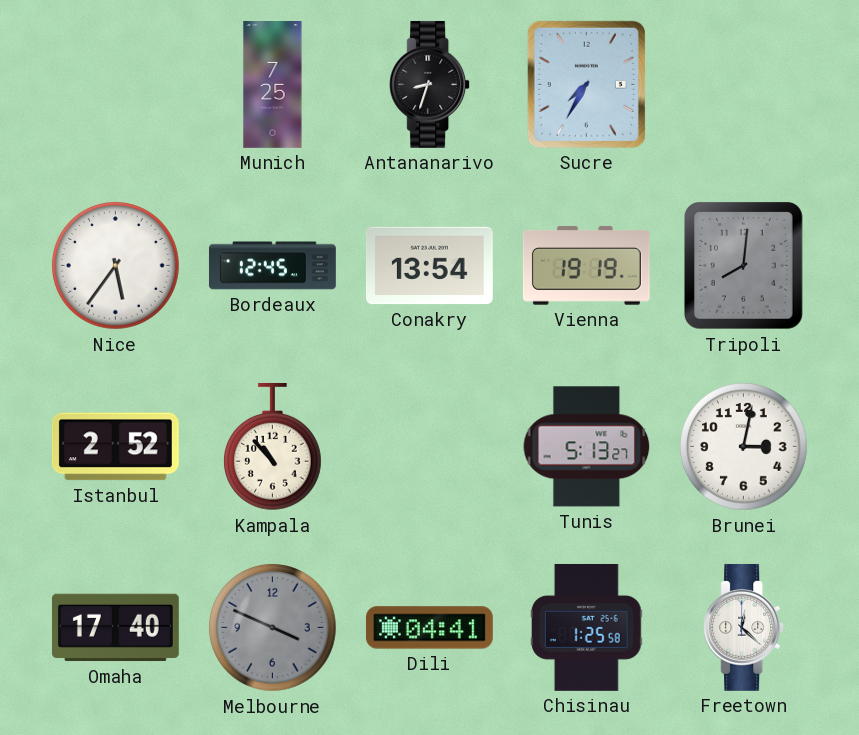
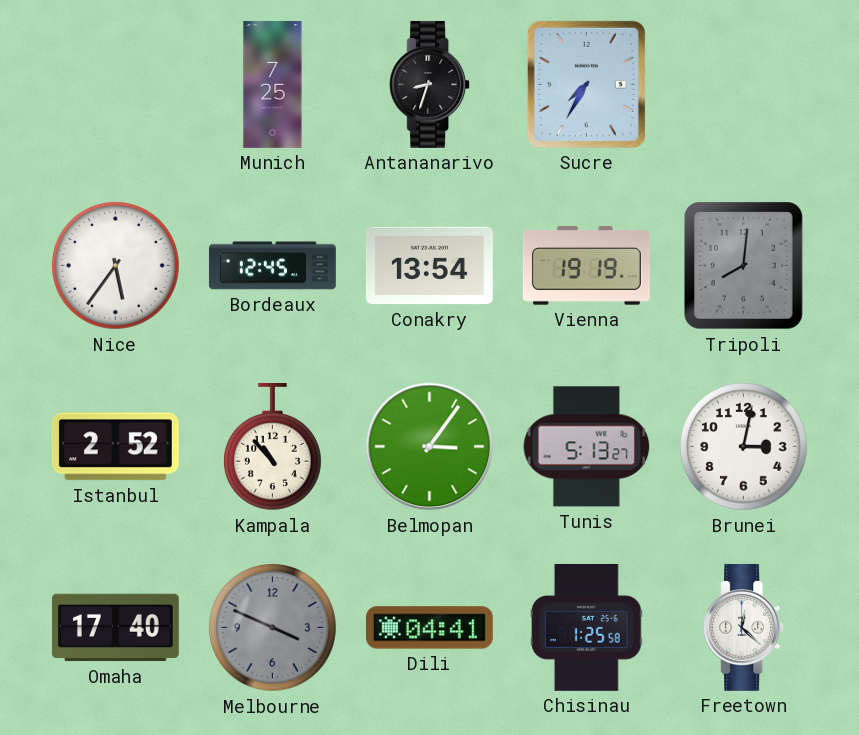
Belmopan: none -> 3:06
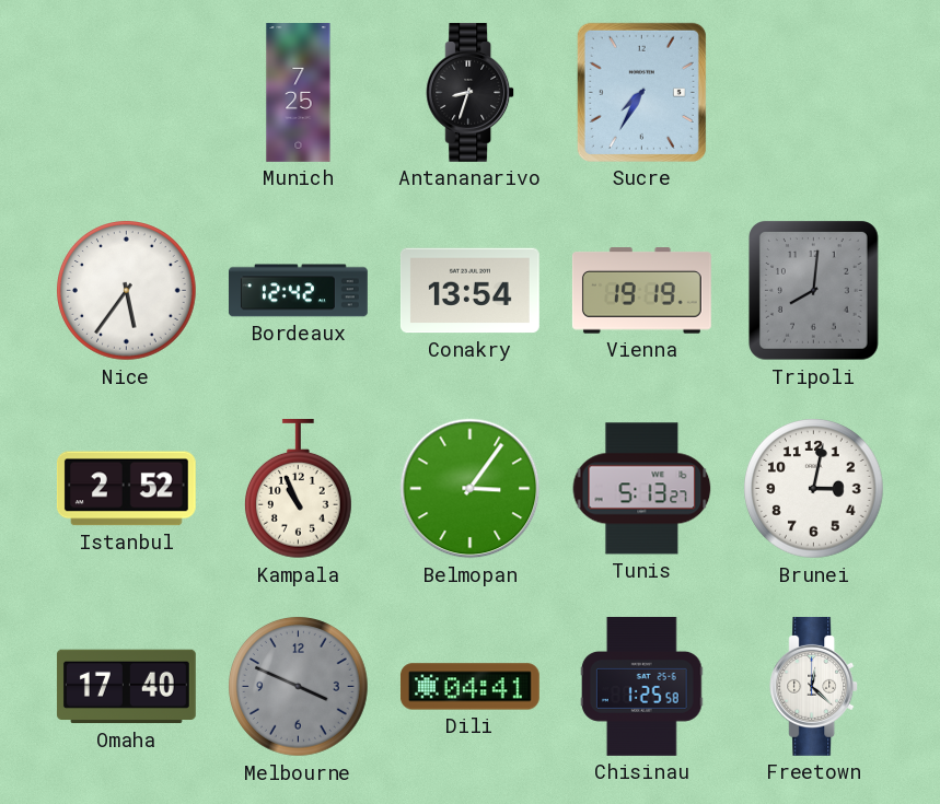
Bordeaux: 12:45 -> 12:42
Kampala: 10:53 -> 10:56
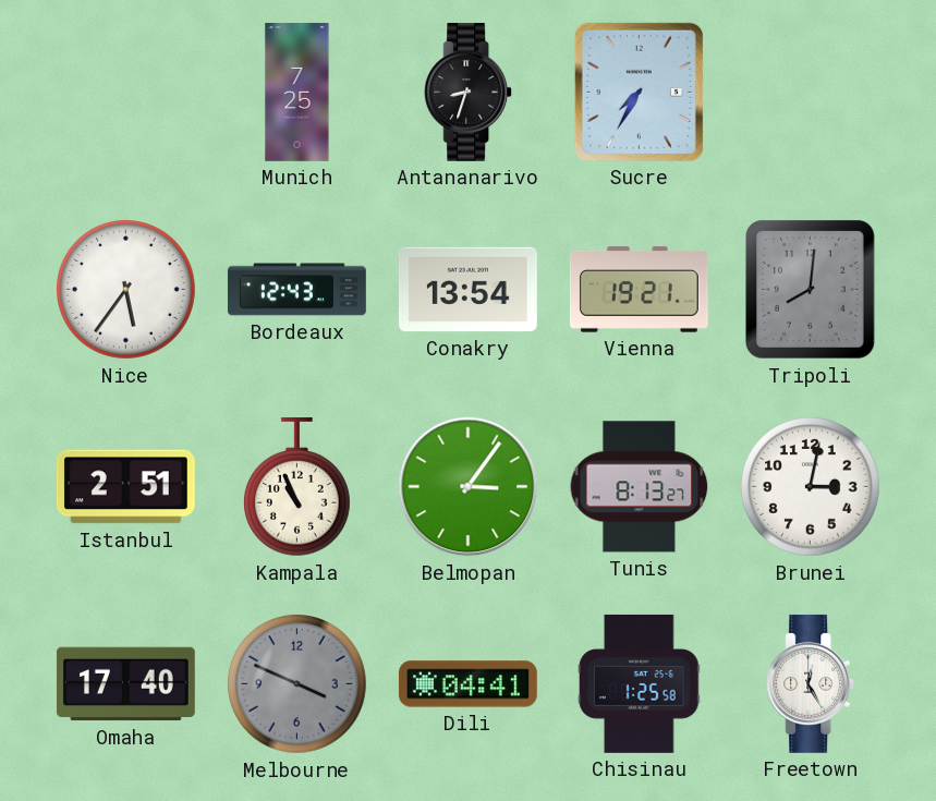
Bordeaux: 12:42 -> 12:43
Vienna: 19:19 -> 19:21
Istanbul: 2:52 -> 2:51
Tunis: 5:13 -> 8:13
Freetown: 12:22 -> 12:25
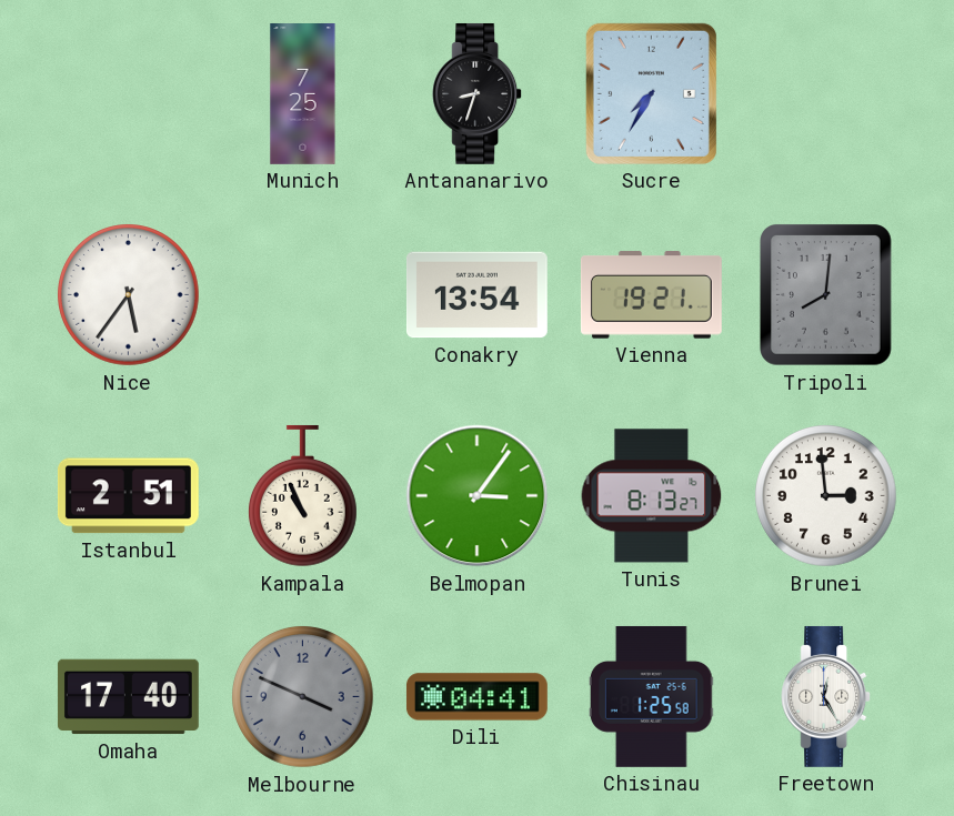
Bordeaux: 12:43 -> none
Brunei: 3:02 -> 2:59
